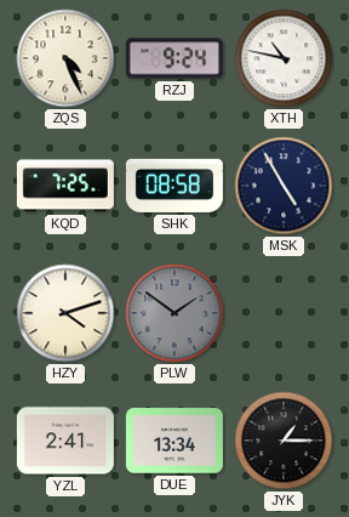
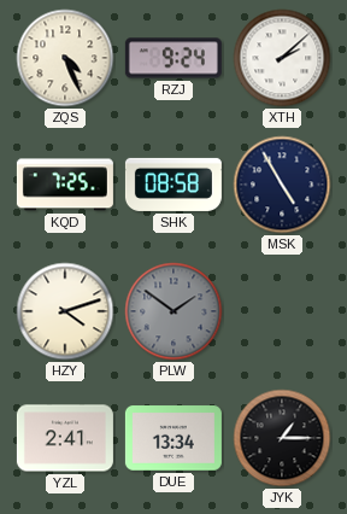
XTH: 10:47 -> 2:08
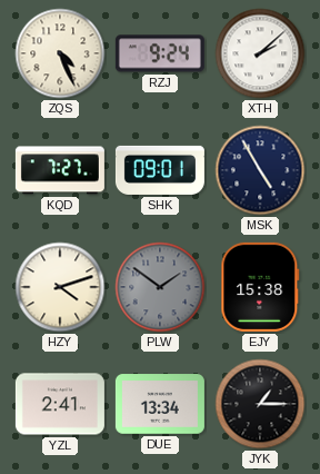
KQD: 7:25 -> 7:27
SHK: 08:58 -> 09:01
EJY: none -> 15:38
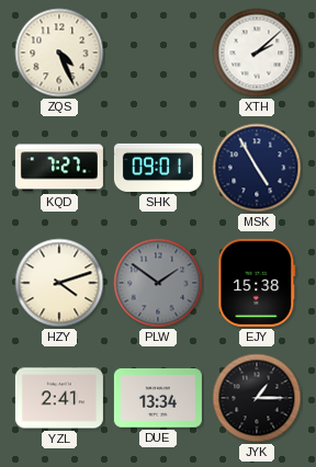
RZJ: 9:24 -> none
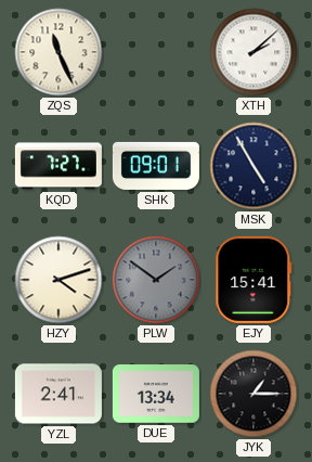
ZQS: 4:26 -> 11:26
EJY: 15:38 -> 15:41
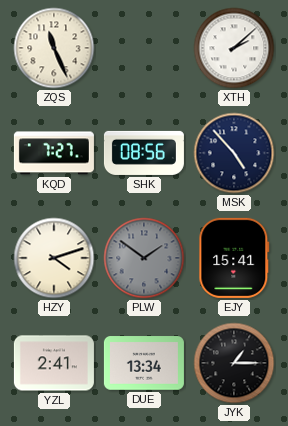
SHK: 09:01 -> 08:56
MSK: 4:55 -> 4:53
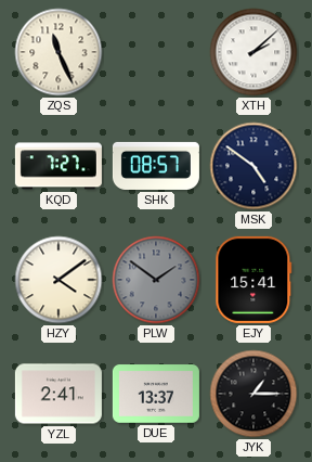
SHK: 08:56 -> 08:57
MSK: 4:53 -> 4:51
HZY: 4:12 -> 4:09
DUE: 13:34 -> 13:37
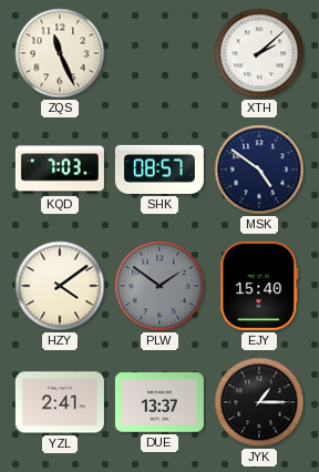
KQD: 7:27 -> 7:03
EJY: 15:41 -> 15:40
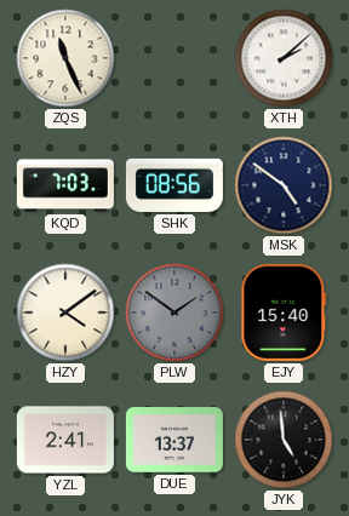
SHK: 08:57 -> 08:56
JYK: 1:15 -> 4:59
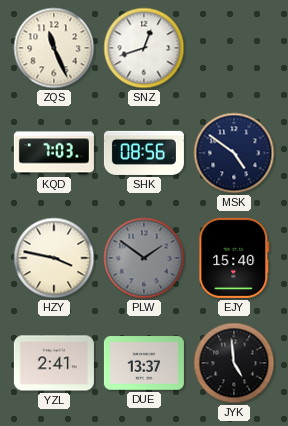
SNZ: none -> 12:42
XTH: 2:08 -> none
HZY: 4:09 -> 3:47
